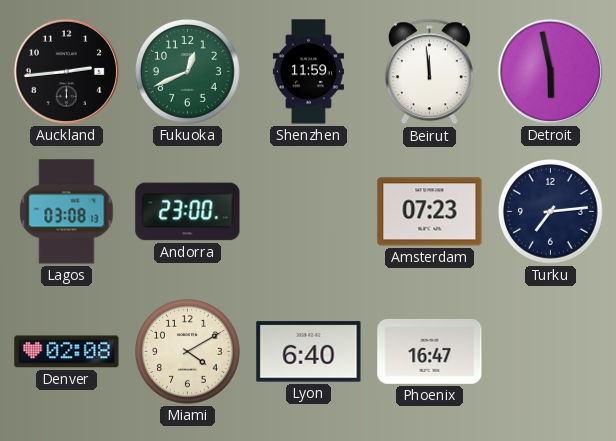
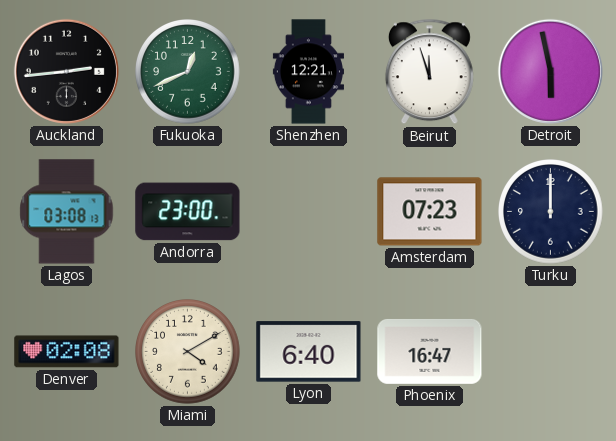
Shenzhen: 11:59 -> 12:21
Beirut: 11:59 -> 11:57
Turku: 7:14 -> 12:00
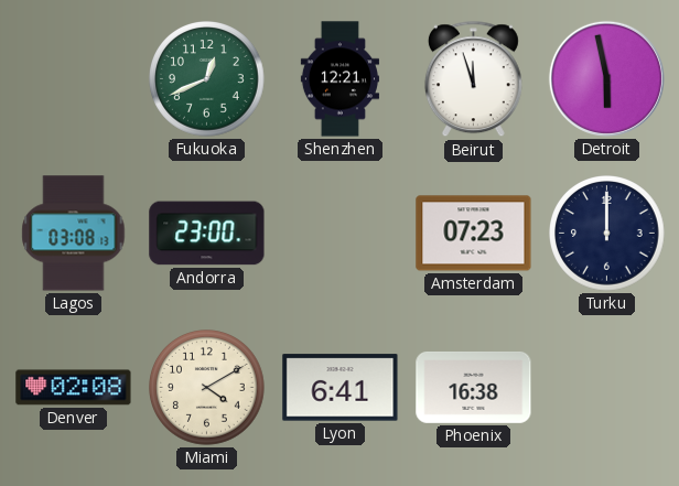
Auckland: 2:44 -> none
Lyon: 6:40 -> 6:41
Phoenix: 16:47 -> 16:38
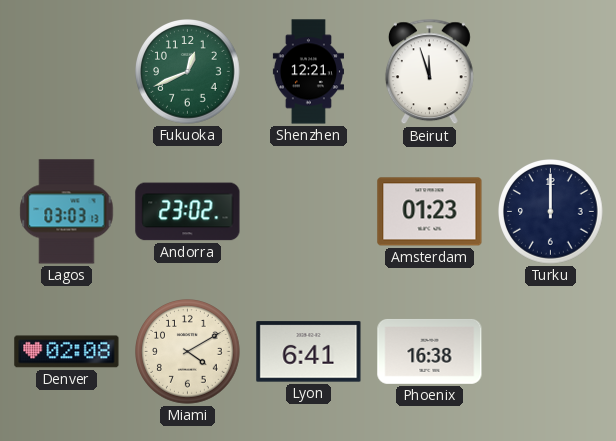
Detroit: 5:58 -> none
Lagos: 03:08 -> 03:03
Andorra: 23:00 -> 23:02
Amsterdam: 07:23 -> 01:23
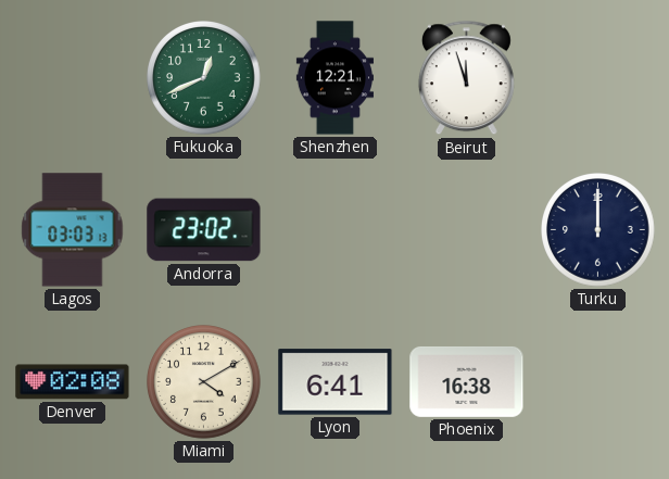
Amsterdam: 01:23 -> none
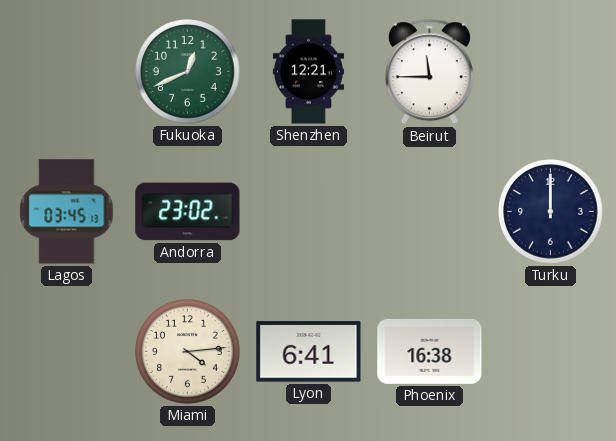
Beirut: 11:57 -> 11:45
Lagos: 03:03 -> 03:45
Denver: 02:08 -> none
Miami: 4:10 -> 4:14
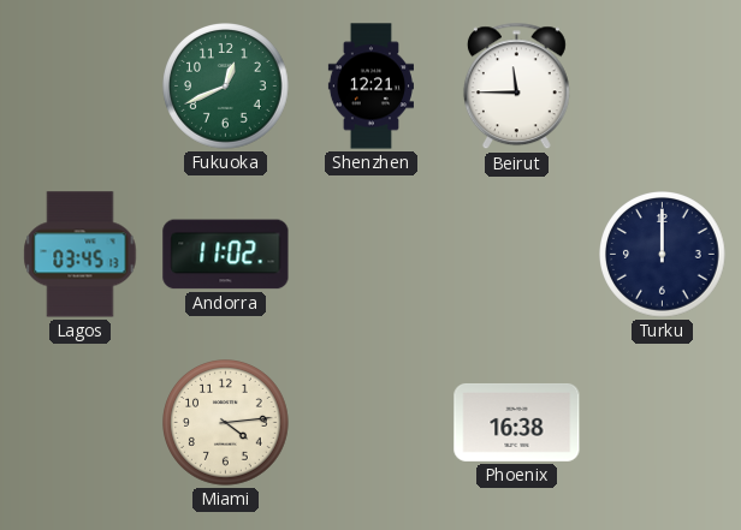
Andorra: 23:02 -> 11:02
Lyon: 6:41 -> none
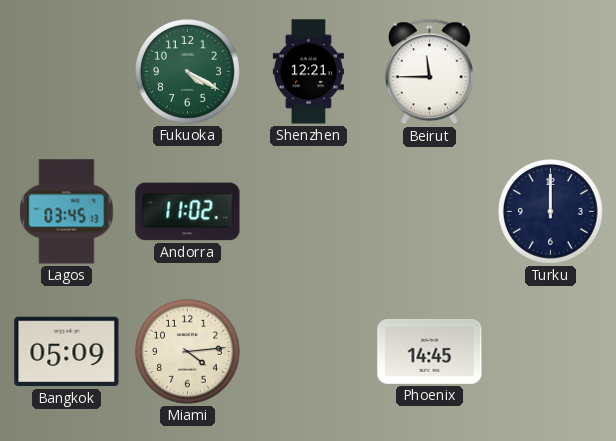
Fukuoka: 12:41 -> 4:20
Bangkok: none -> 05:09
Phoenix: 16:38 -> 14:45
